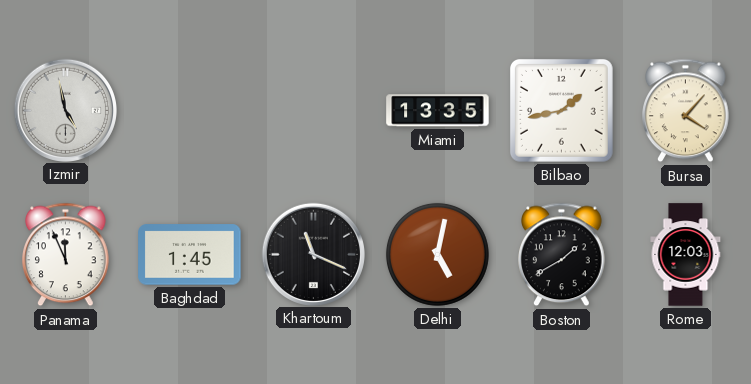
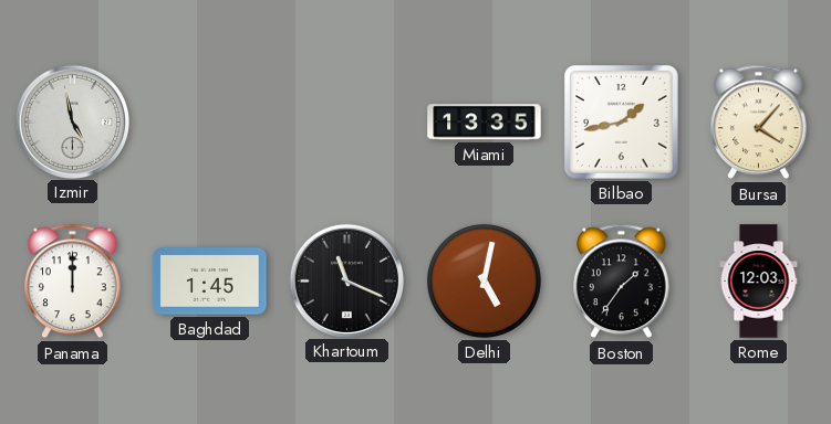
Panama: 11:56 -> 12:00
Boston: 1:40 -> 1:36
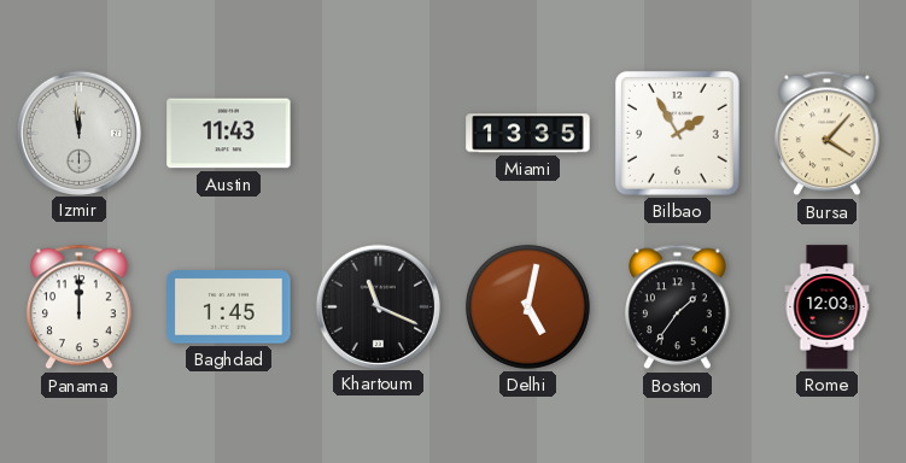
Izmir: 4:58 -> 11:59
Austin: none -> 11:43
Bilbao: 1:43 -> 1:55
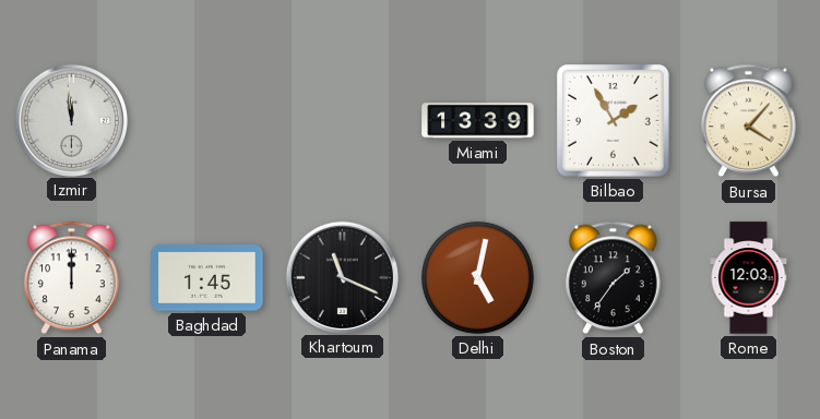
Austin: 11:43 -> none
Miami: 13:35 -> 13:39
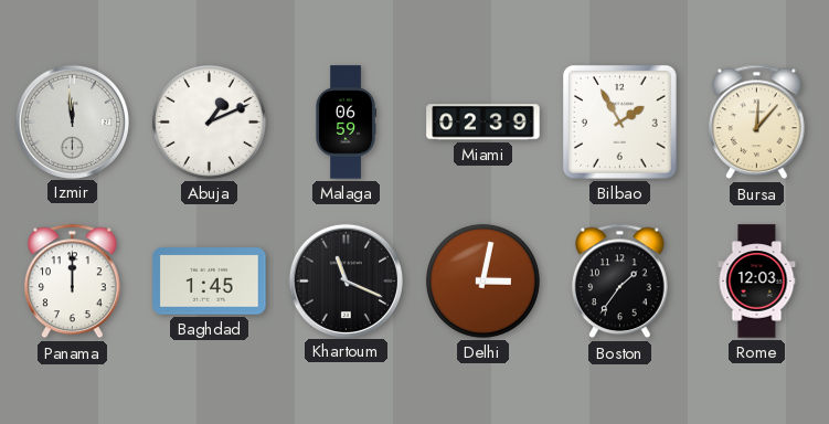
Abuja: none -> 1:11
Malaga: none -> 06:59
Miami: 13:39 -> 02:39
Bursa: 4:07 -> 12:07
Delhi: 5:02 -> 3:02
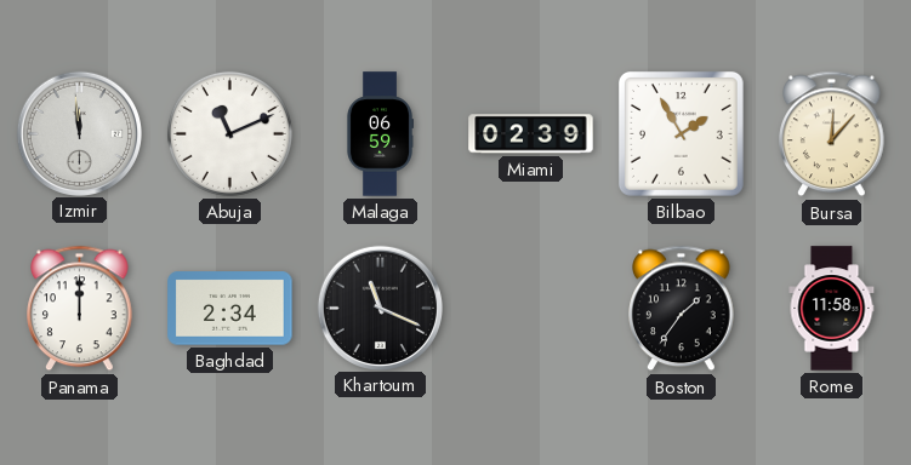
Abuja: 1:11 -> 11:11
Baghdad: 1:45 -> 2:34
Delhi: 3:02 -> none
Rome: 12:03 -> 11:58
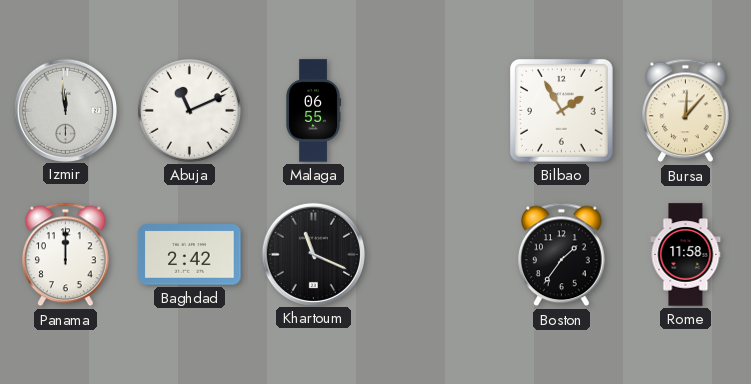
Malaga: 06:59 -> 06:55
Miami: 02:39 -> none
Baghdad: 2:34 -> 2:42
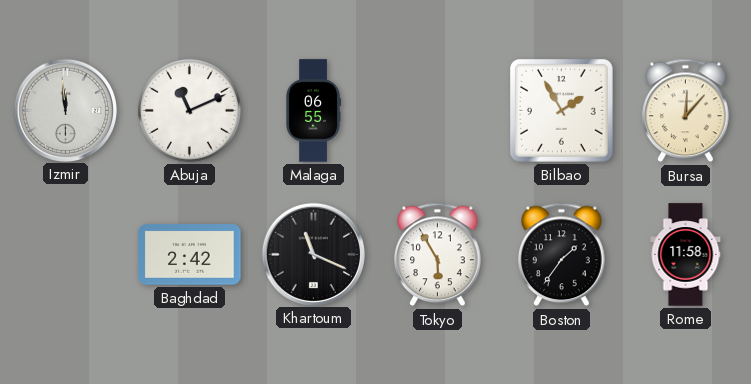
Panama: 12:00 -> none
Tokyo: none -> 5:55
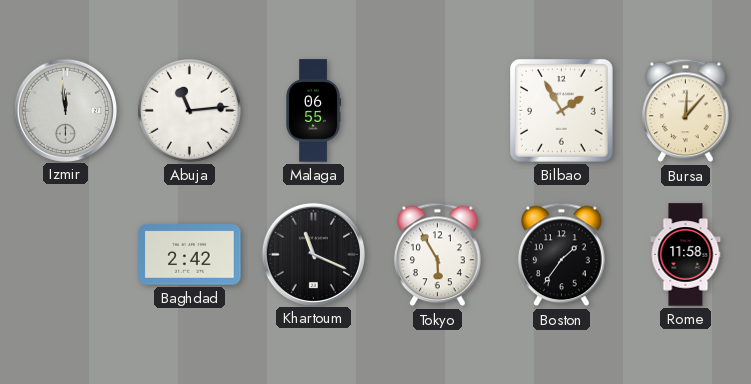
Abuja: 11:11 -> 11:14
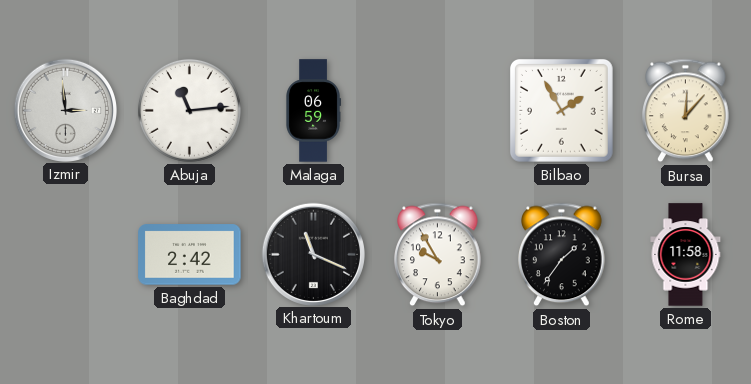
Izmir: 11:59 -> 2:59
Malaga: 06:55 -> 06:59
Tokyo: 5:55 -> 9:55
